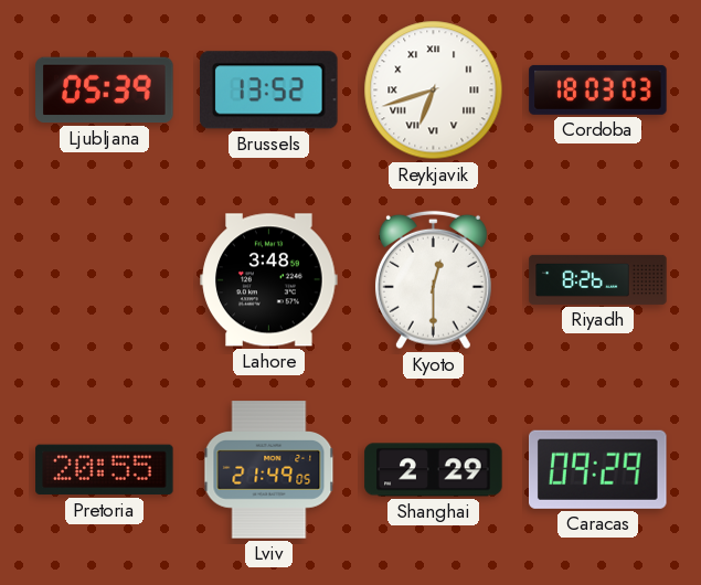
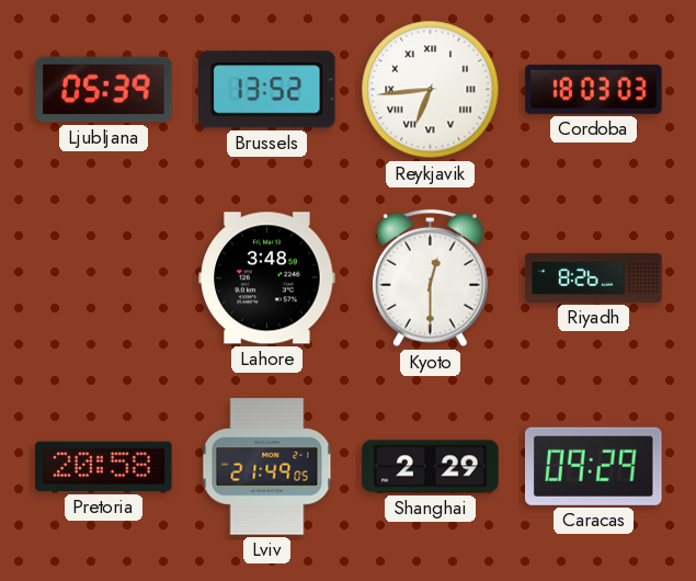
Reykjavik: 6:42 -> 6:44
Pretoria: 20:55 -> 20:58
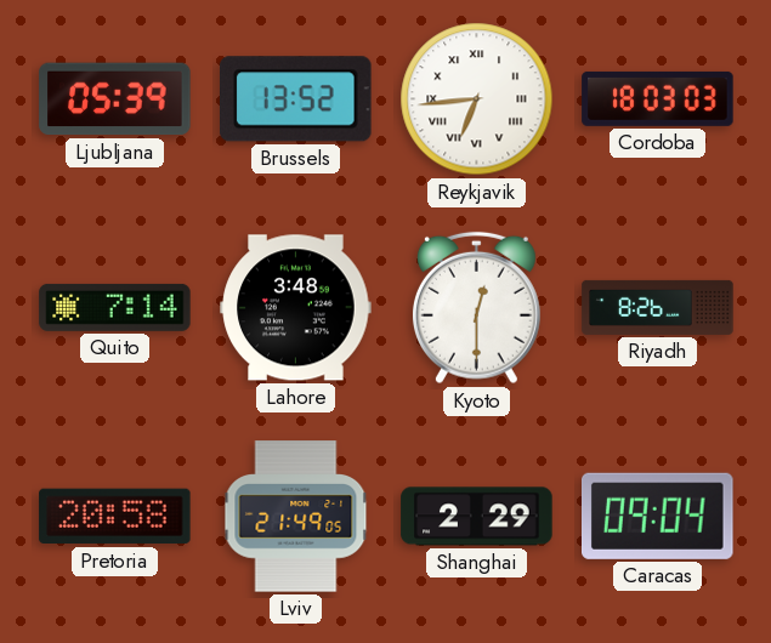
Quito: none -> 7:14
Caracas: 09:29 -> 09:04
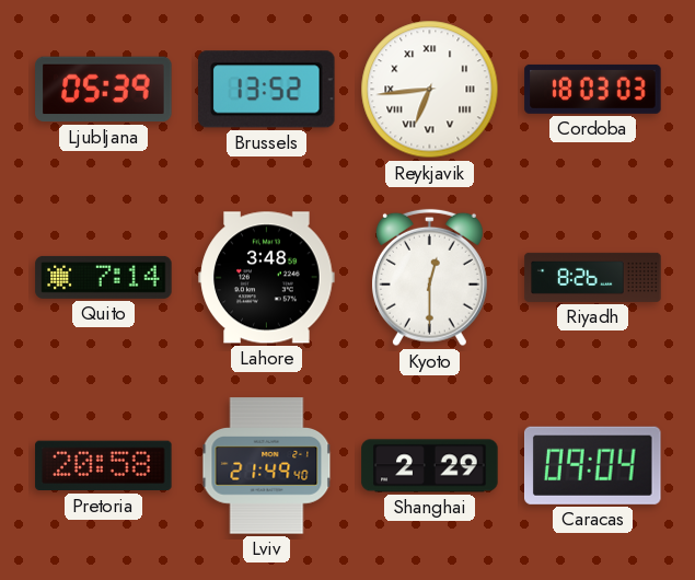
Lviv: 21:49:05 -> 21:49:40
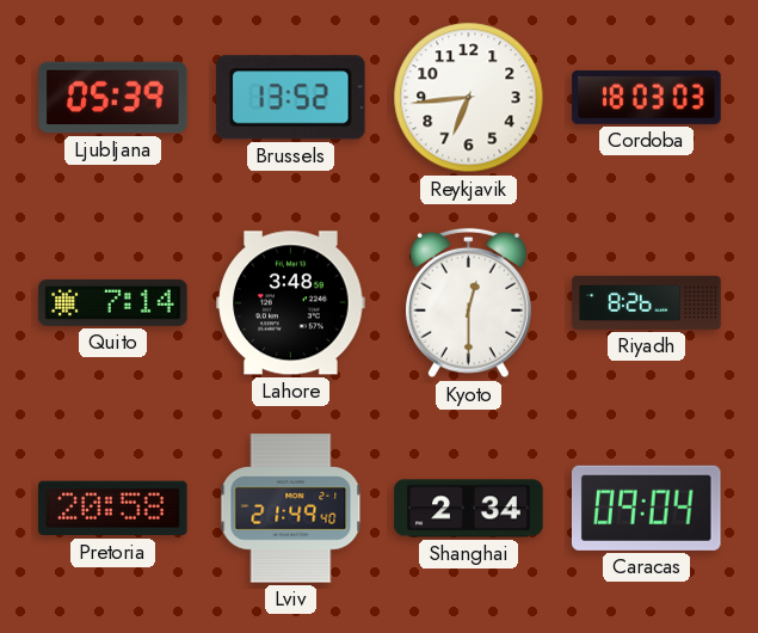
Reykjavik numerals: Roman -> Arabic
Shanghai: 2:29 -> 2:34
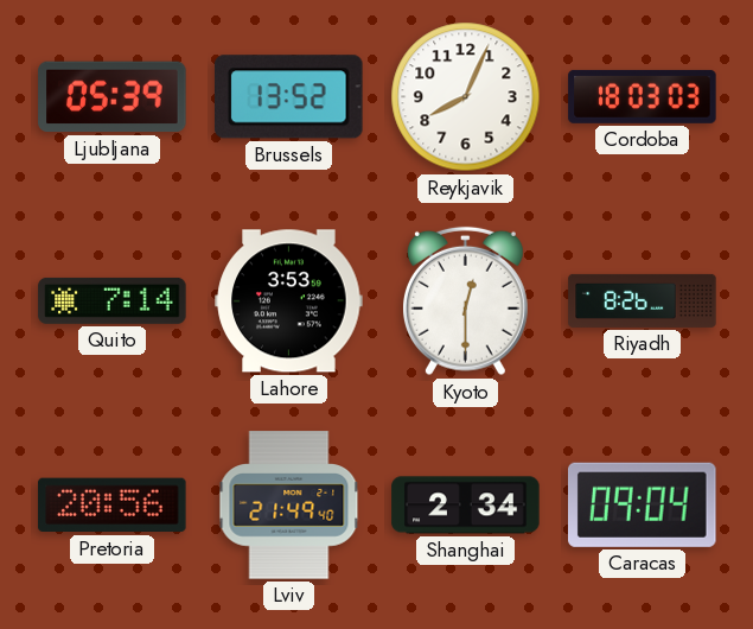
Reykjavik: 6:44 -> 8:04
Lahore: 3:48 -> 3:53
Pretoria: 20:58 -> 20:56
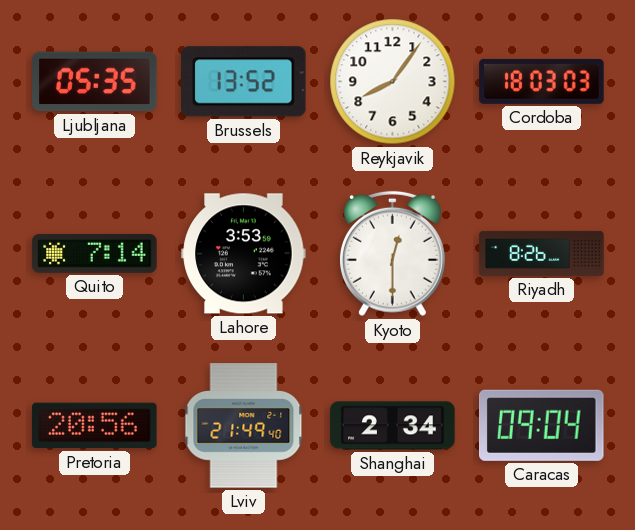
Ljubljana: 05:39 -> 05:35
Reykjavik: 8:04 -> 8:06
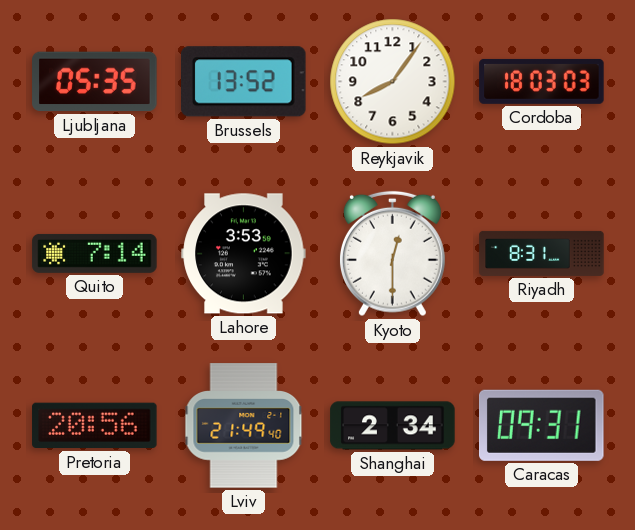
Riyadh: 8:26 -> 8:31
Caracas: 09:04 -> 09:31
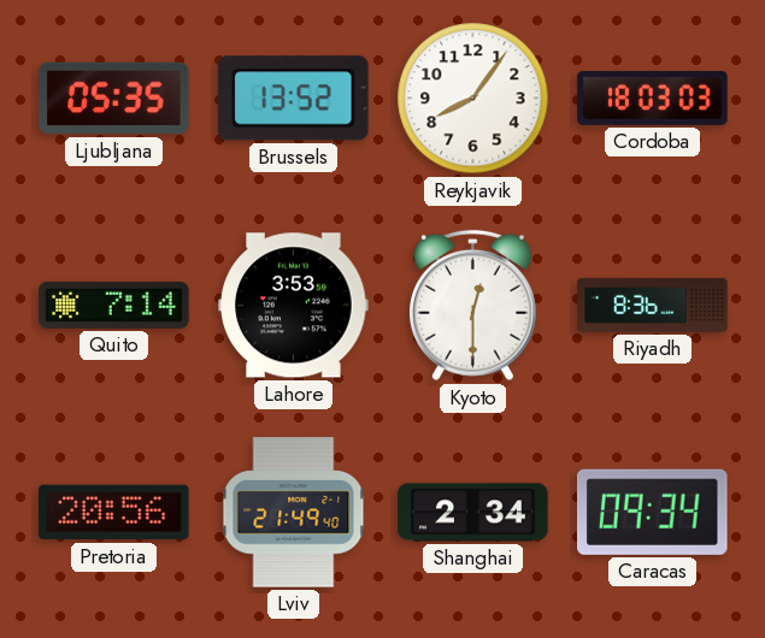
Riyadh: 8:31 -> 8:36
Caracas: 09:31 -> 09:34
